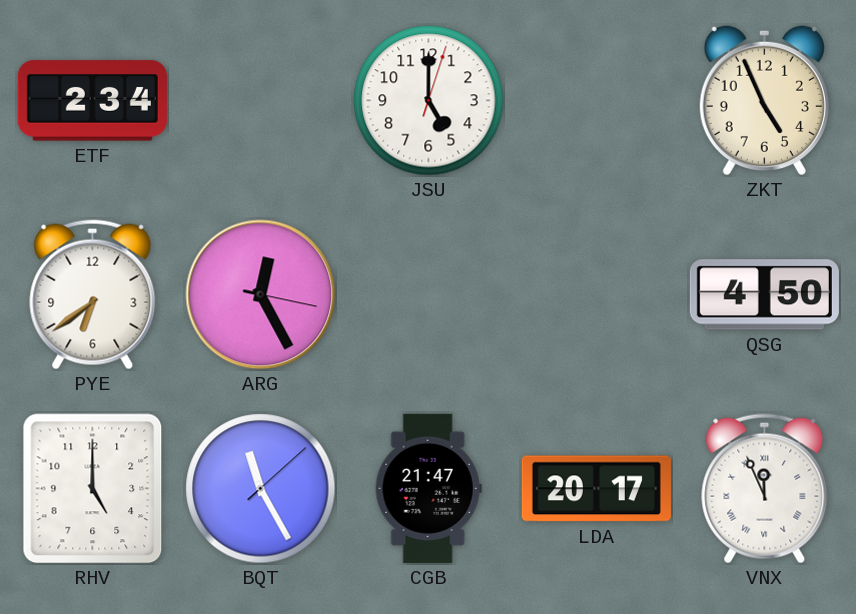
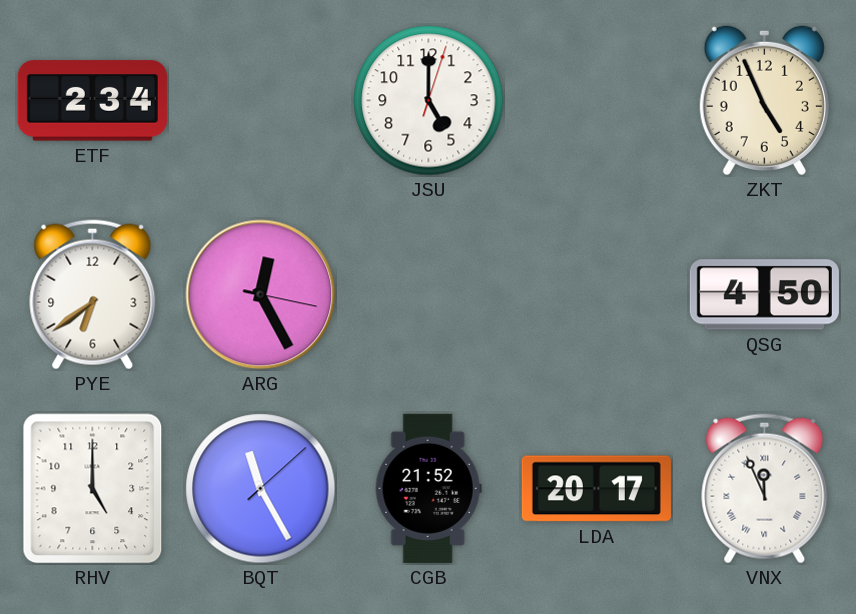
CGB: 21:47 -> 21:52
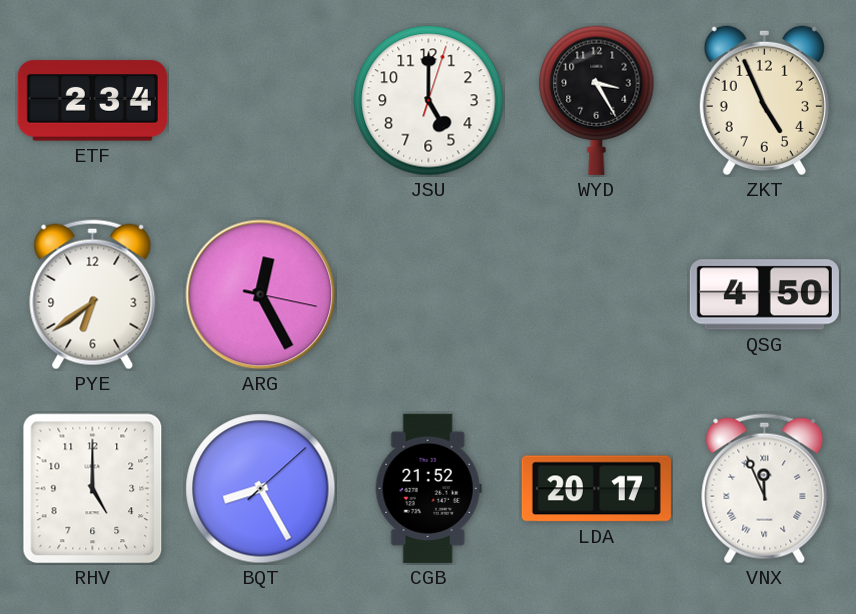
WYD: none -> 3:25
BQT: 11:25 -> 8:25
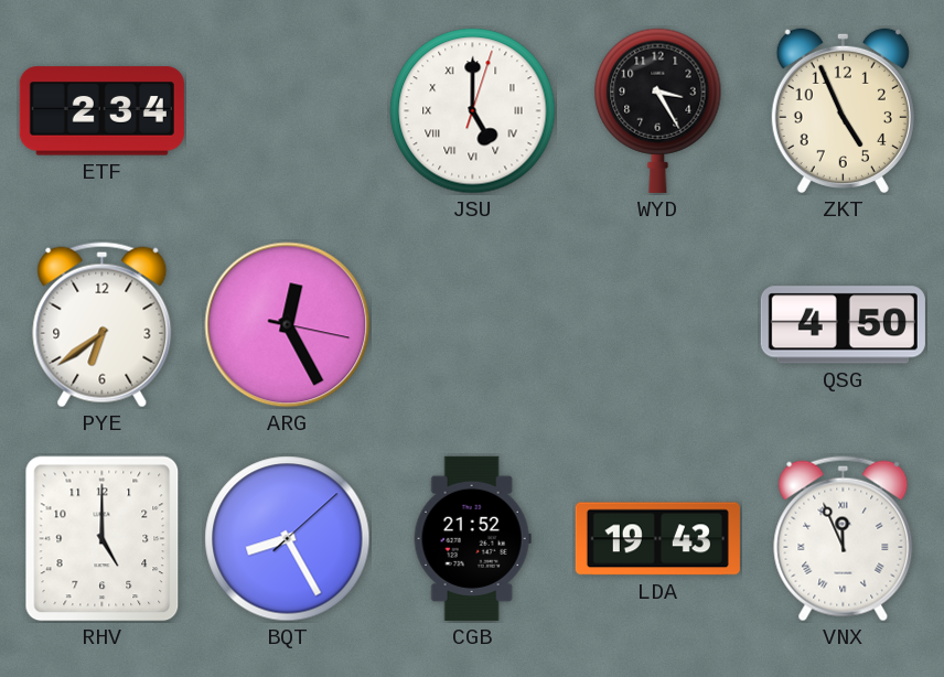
JSU numerals: Arabic -> Roman
LDA: 20:17 -> 19:43
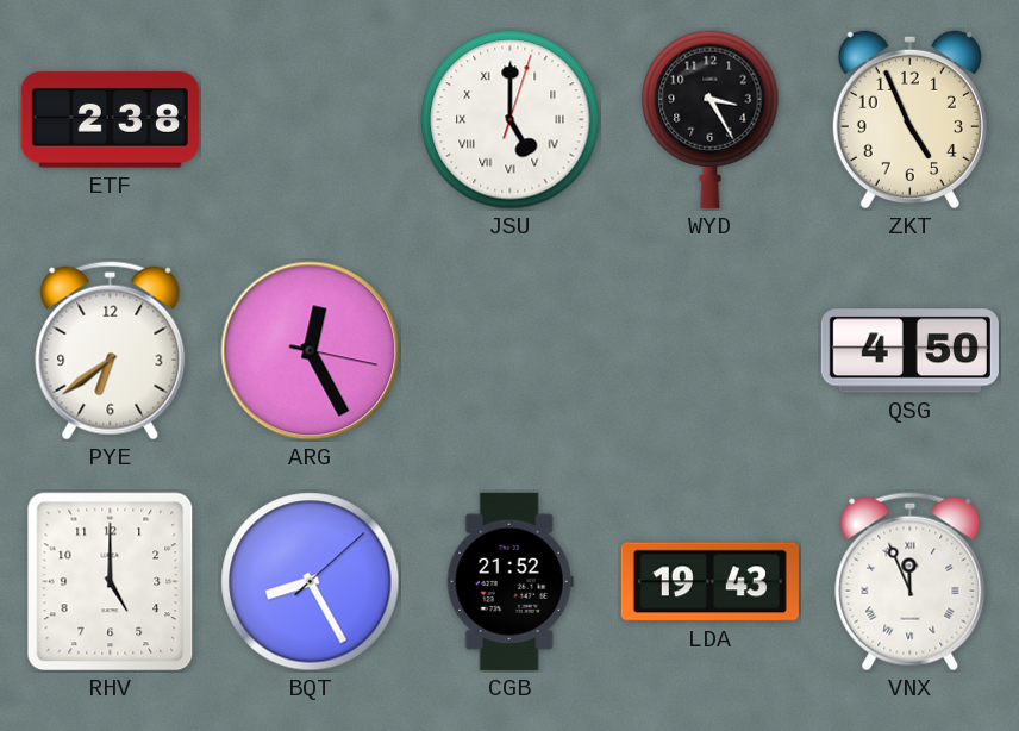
ETF: 2:34 -> 2:38
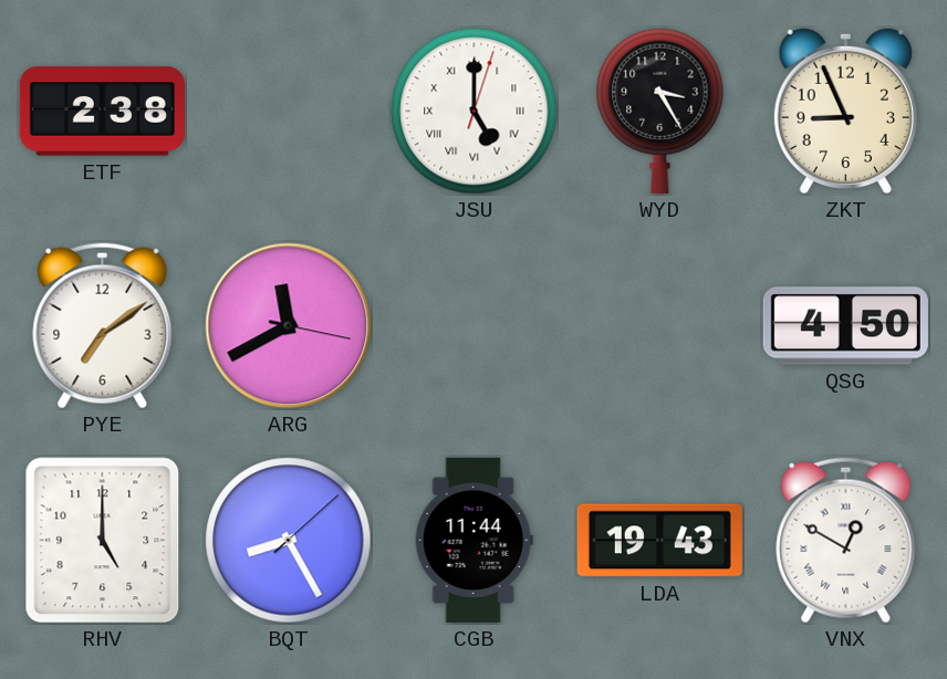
ZKT: 4:56 -> 8:56
PYE: 6:39 -> 7:09
ARG: 12:25 -> 11:40
CGB: 21:52 -> 11:44
VNX: 11:56 -> 12:50
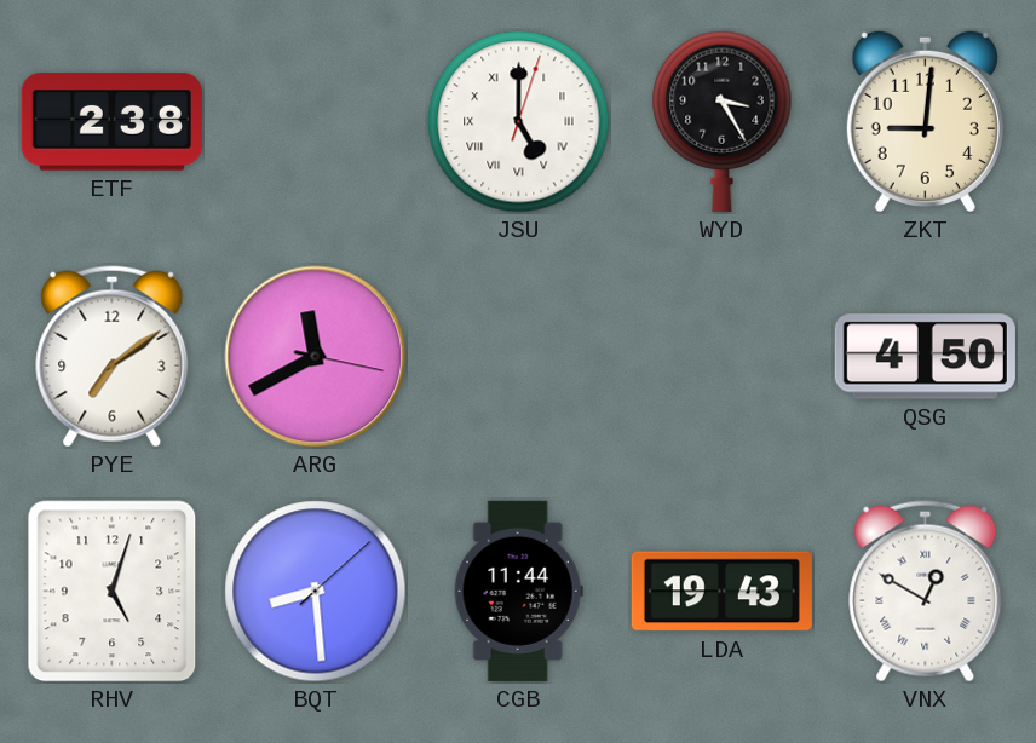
ZKT: 8:56 -> 9:01
RHV: 5:00 -> 5:03
BQT: 8:25 -> 8:29
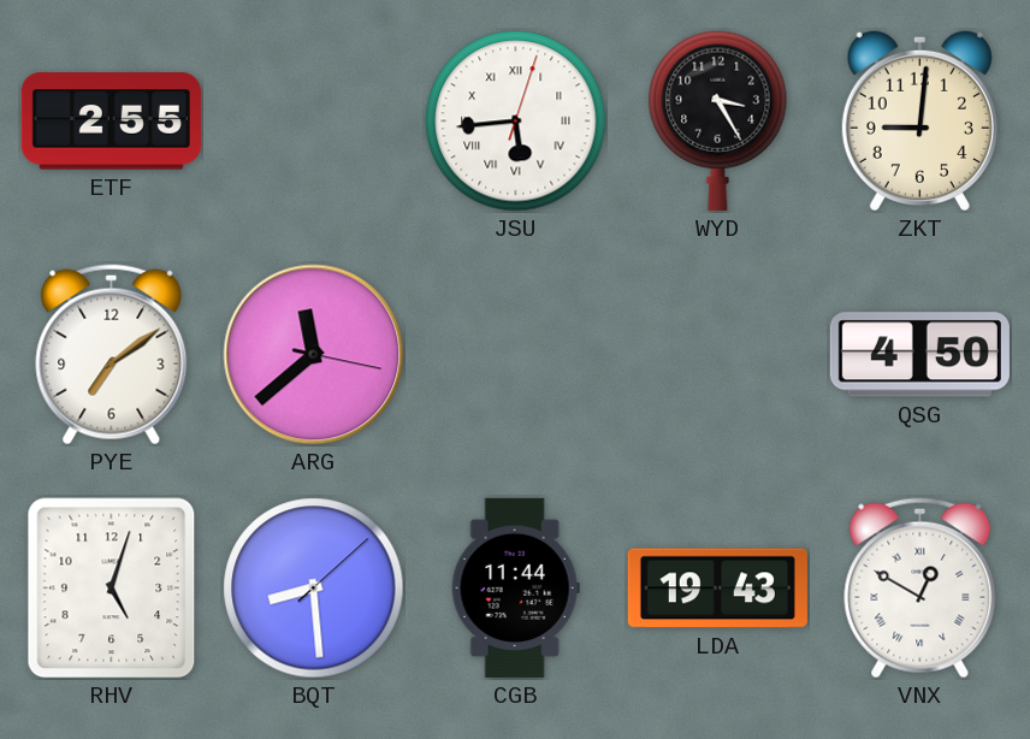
ETF: 2:38 -> 2:55
JSU: 5:00 -> 5:44
ARG: 11:40 -> 11:38
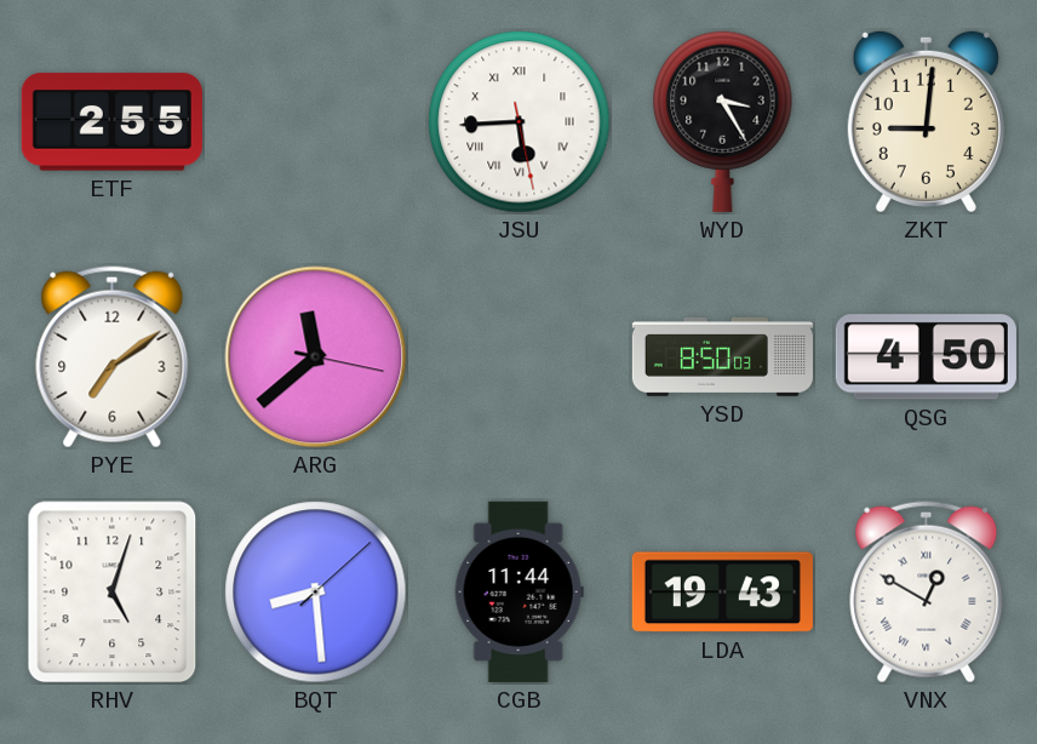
JSU: 5:44:03 -> 5:44:28
YSD: none -> 8:50
